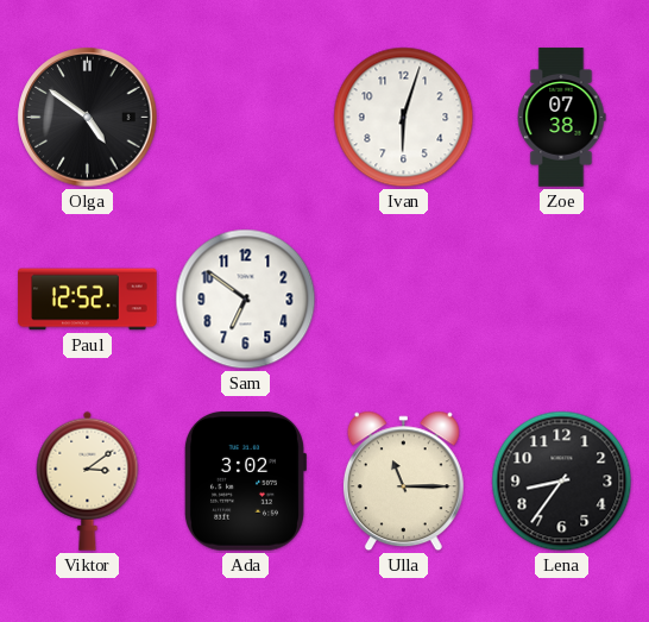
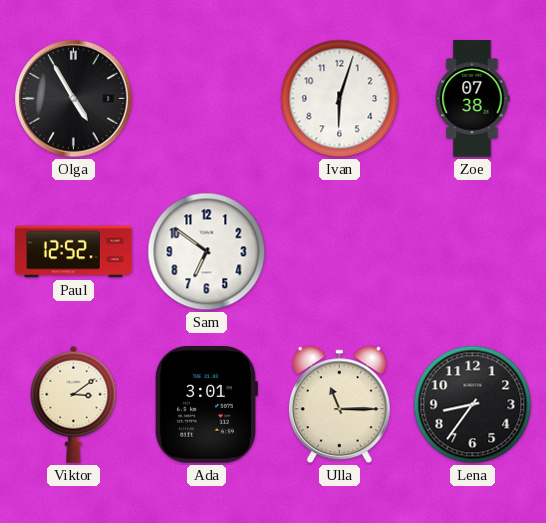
Olga: 4:51 -> 4:55
Ada: 3:02 -> 3:01
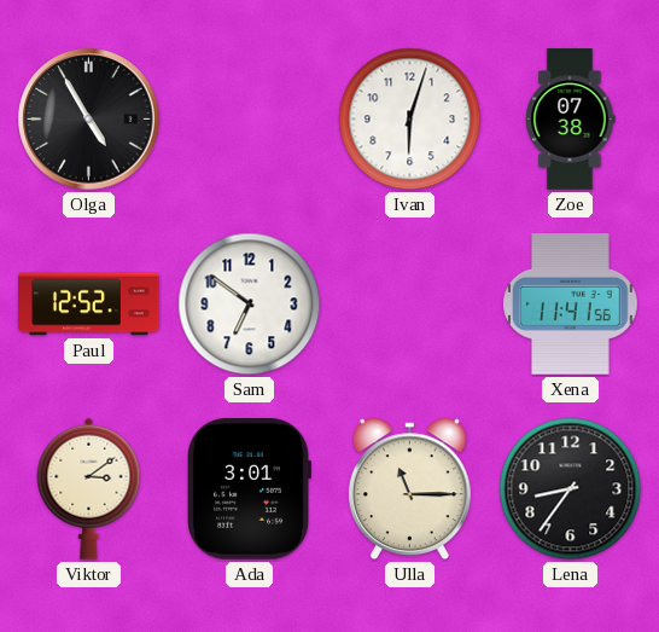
Xena: none -> 11:41
